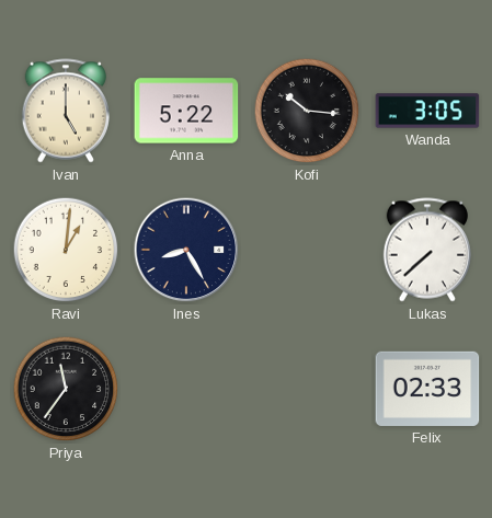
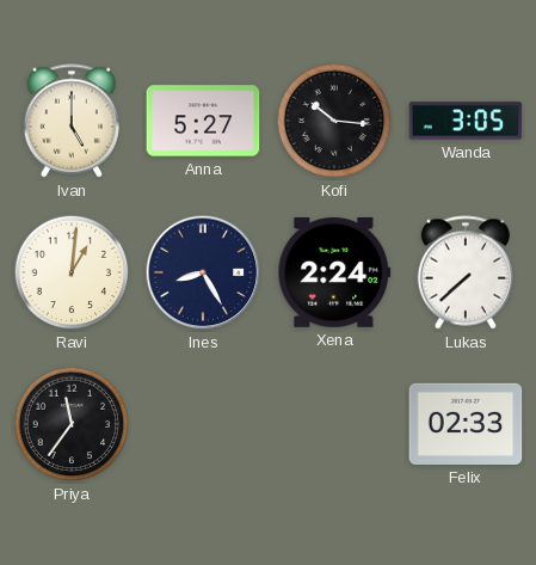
Anna: 5:22 -> 5:27
Xena: none -> 2:24
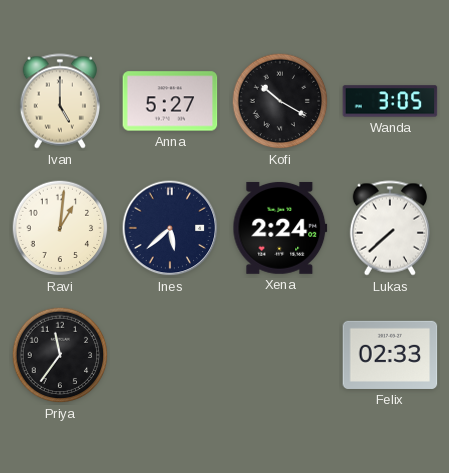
Kofi: 10:16 -> 10:20
Ines: 8:25 -> 5:38
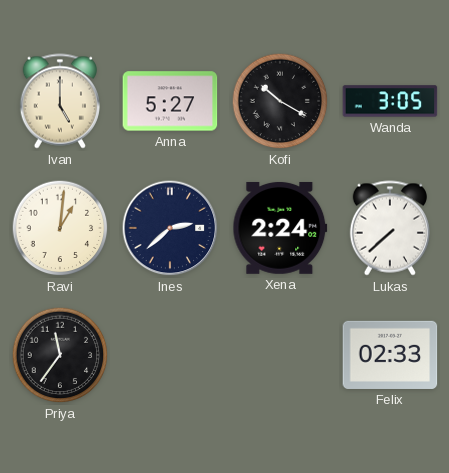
Ines: 5:38 -> 2:38
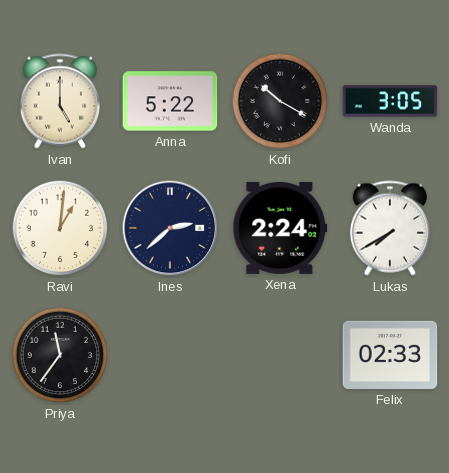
Anna: 5:27 -> 5:22
Lukas: 7:38 -> 7:40
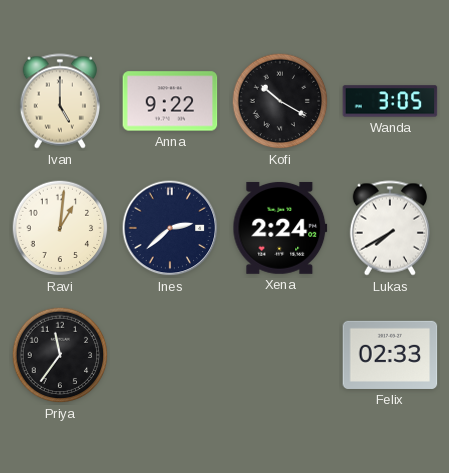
Anna: 5:22 -> 9:22
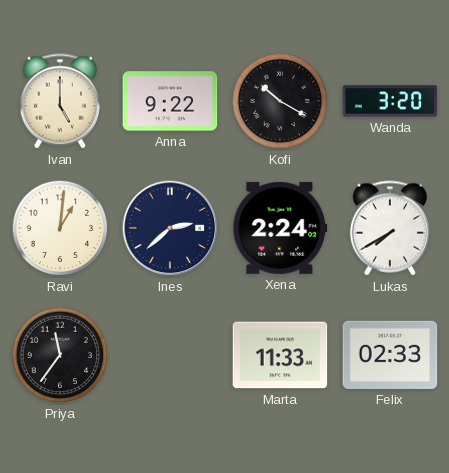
Wanda: 3:05 -> 3:20
Marta: none -> 11:33
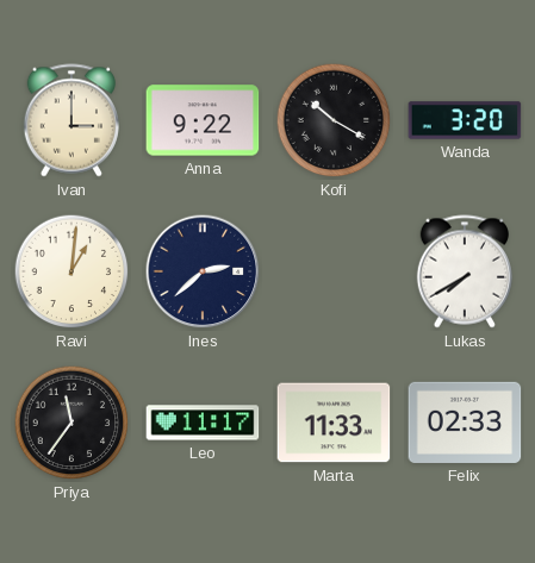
Ivan: 5:00 -> 3:00
Xena: 2:24 -> none
Leo: none -> 11:17
